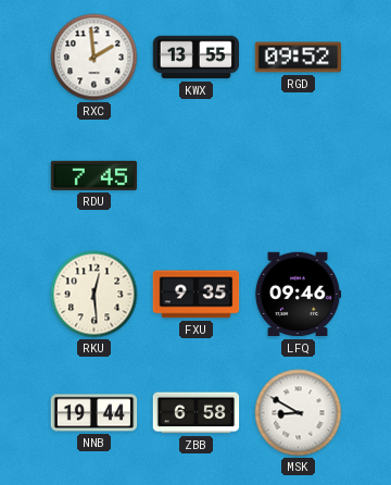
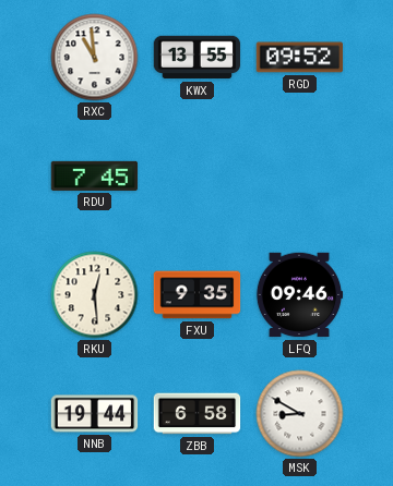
RXC: 1:59 -> 10:59
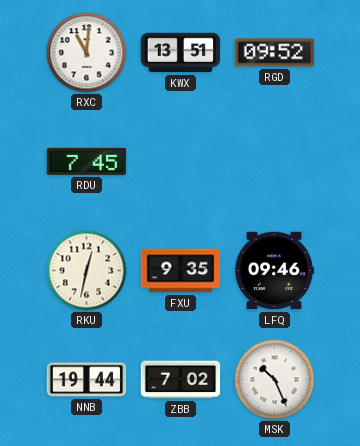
RXC: 10:59 -> 11:01
KWX: 13:55 -> 13:51
RKU: 12:29 -> 12:32
ZBB: 6:58 -> 7:02
MSK: 8:50 -> 10:26
